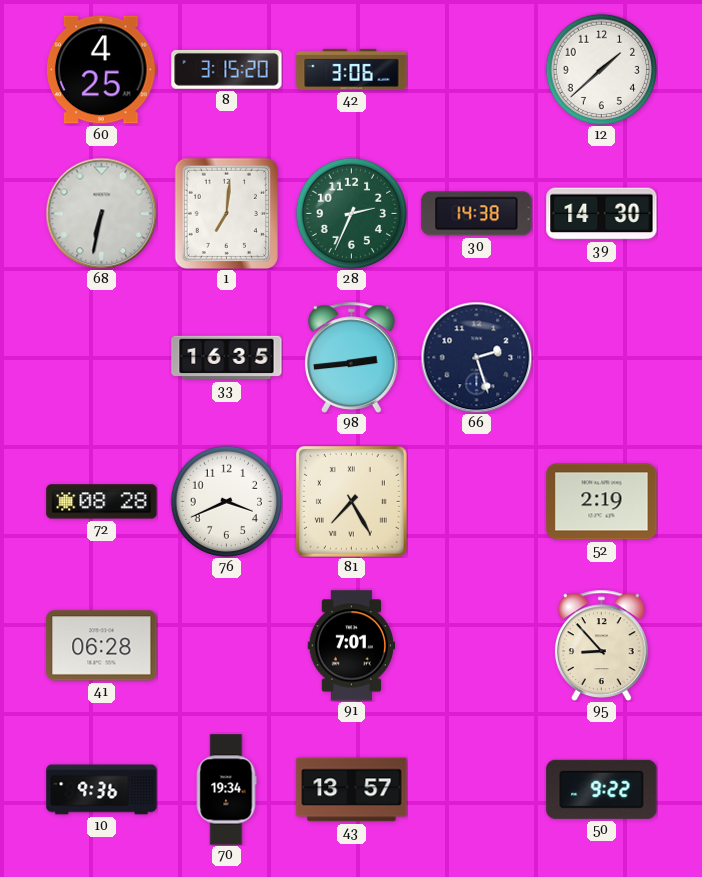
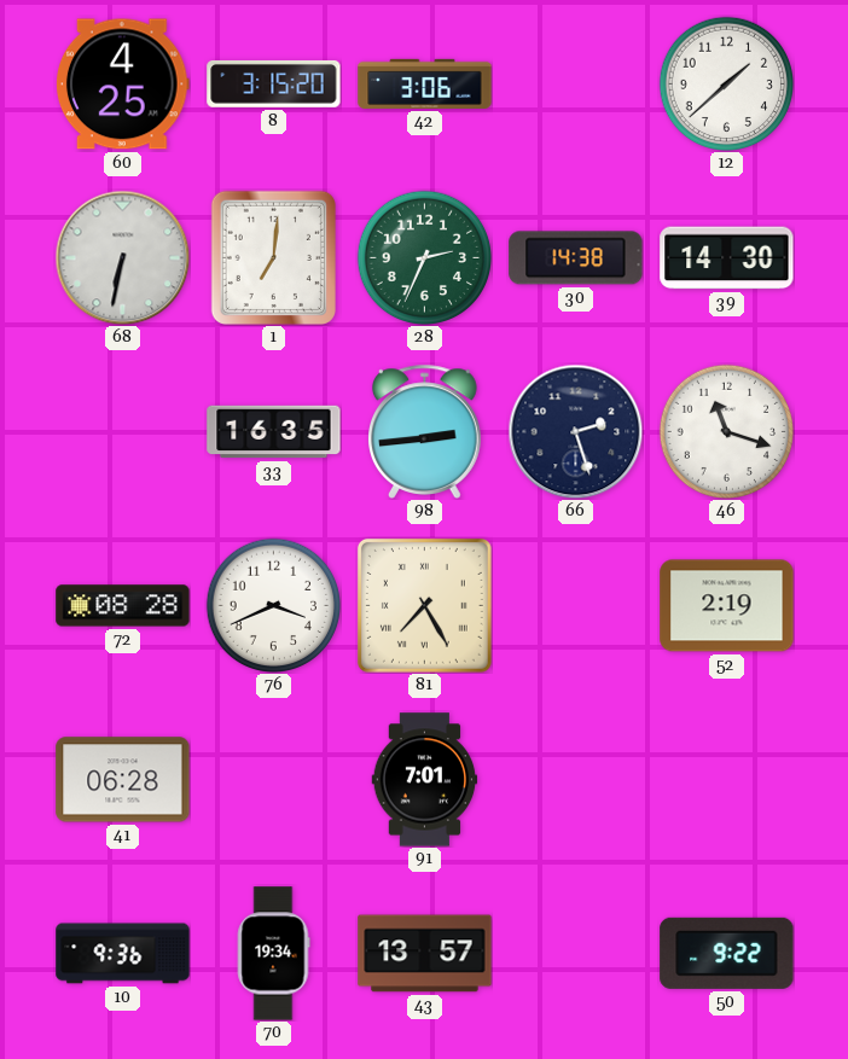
46: none -> 11:18
95: 8:53 -> none
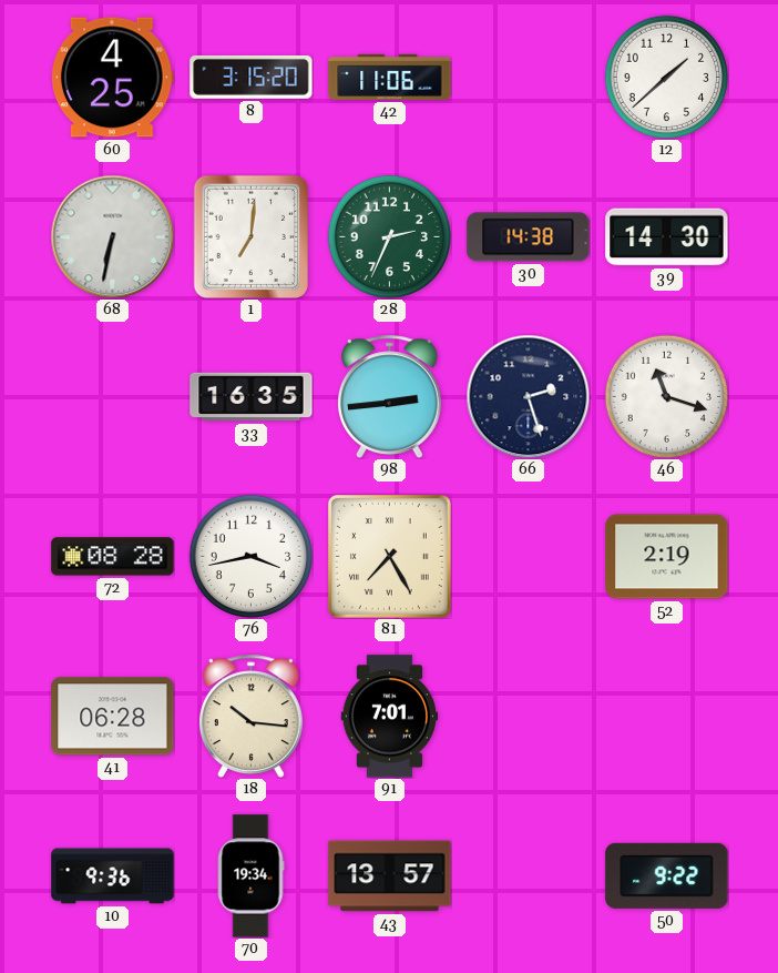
42: 3:06 -> 11:06
76: 3:41 -> 3:43
18: none -> 10:16
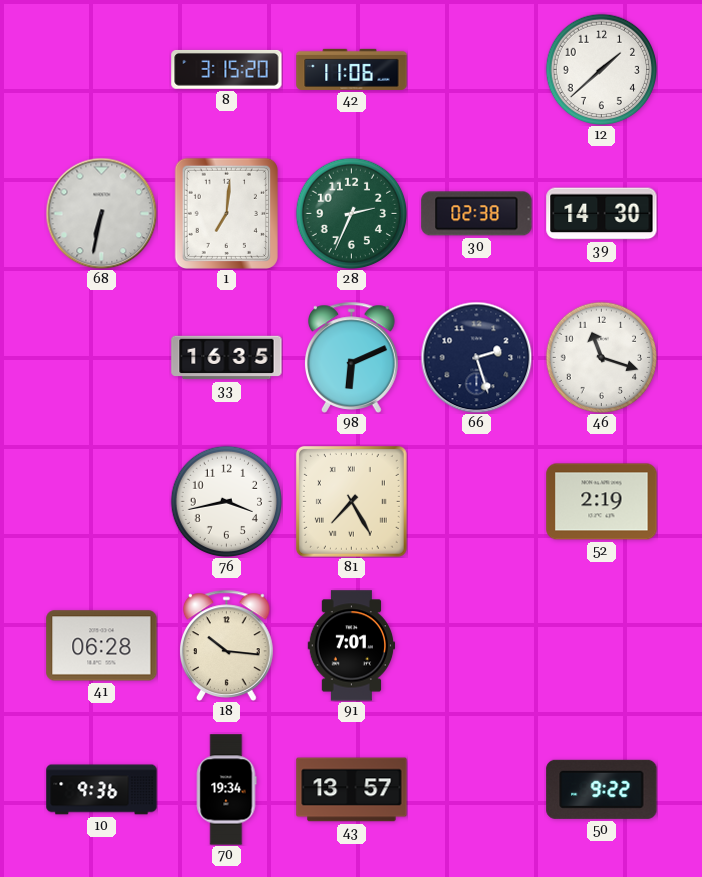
60: 4:25 -> none
30: 14:38 -> 02:38
98: 2:44 -> 6:11
72: 08:28 -> none
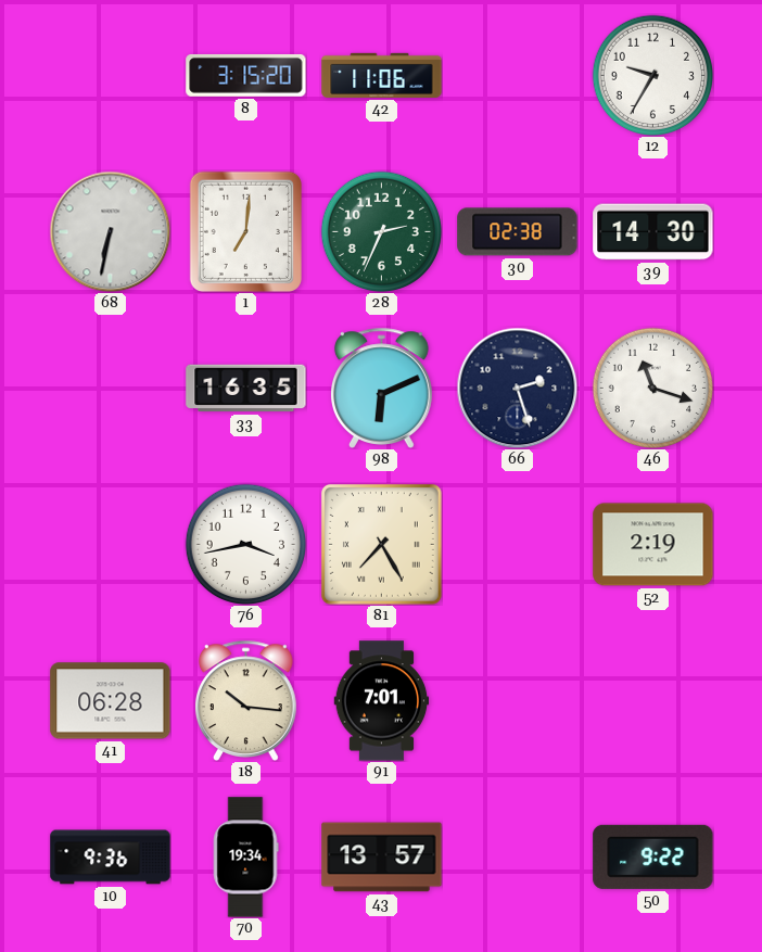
12: 1:38 -> 9:35
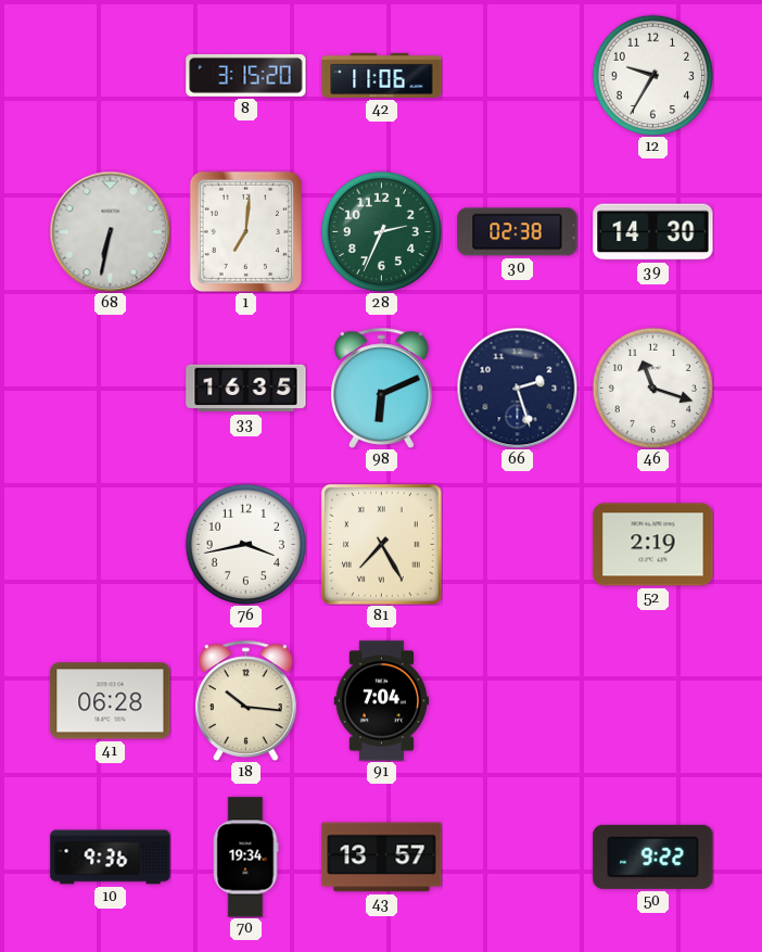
91: 7:01 -> 7:04
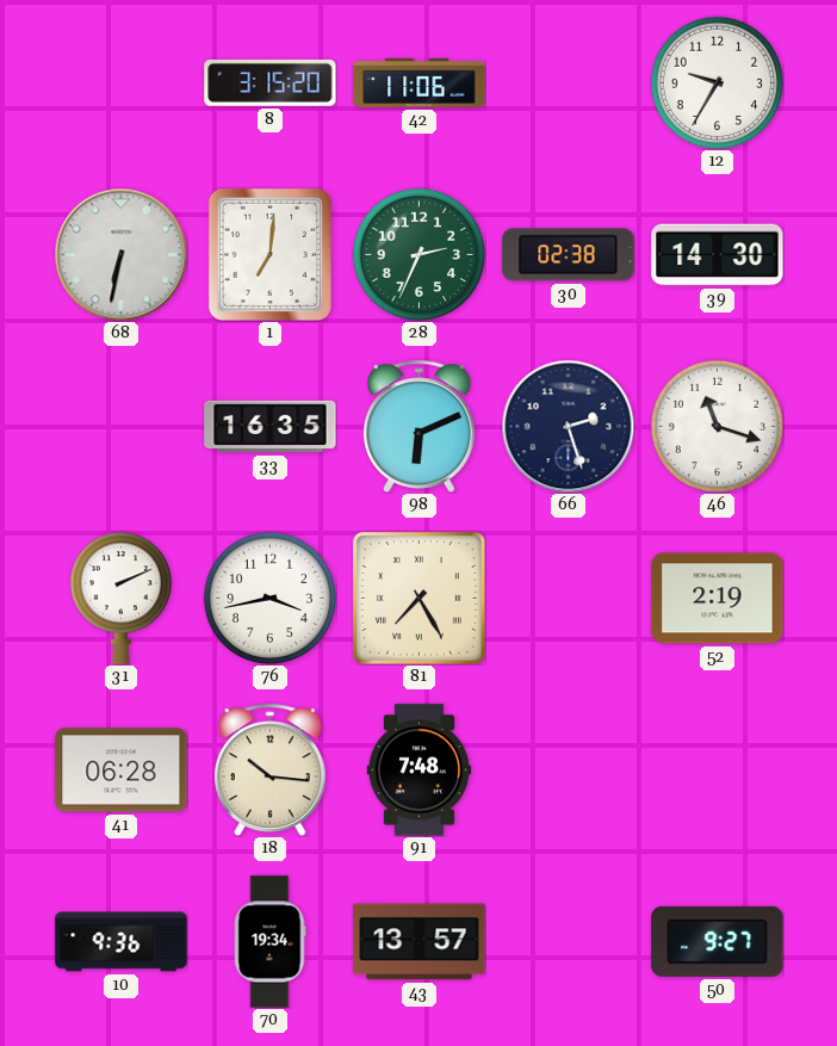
31: none -> 2:11
91: 7:04 -> 7:48
50: 9:22 -> 9:27
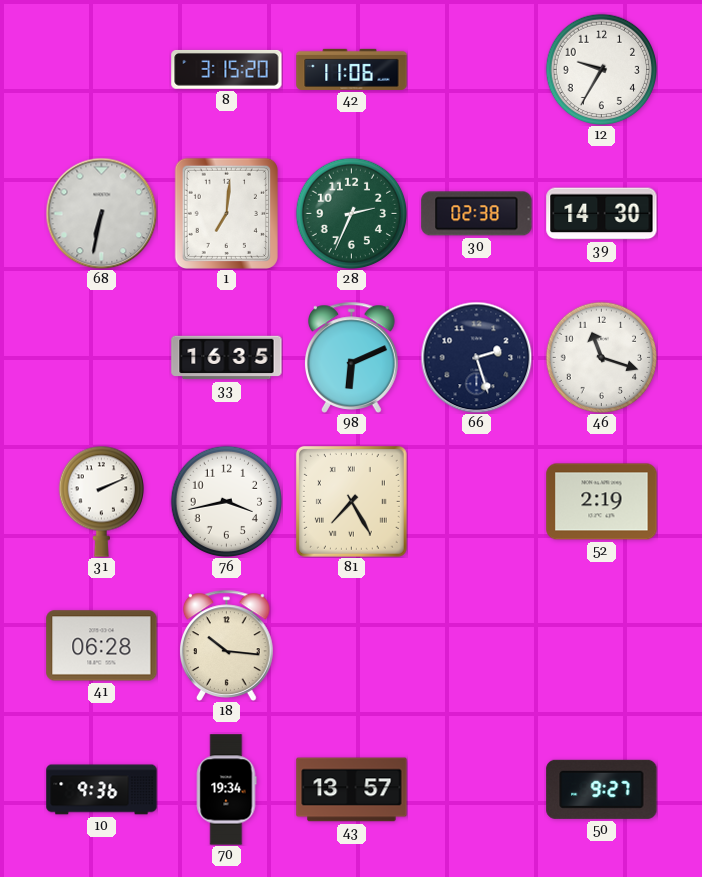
91: 7:48 -> none
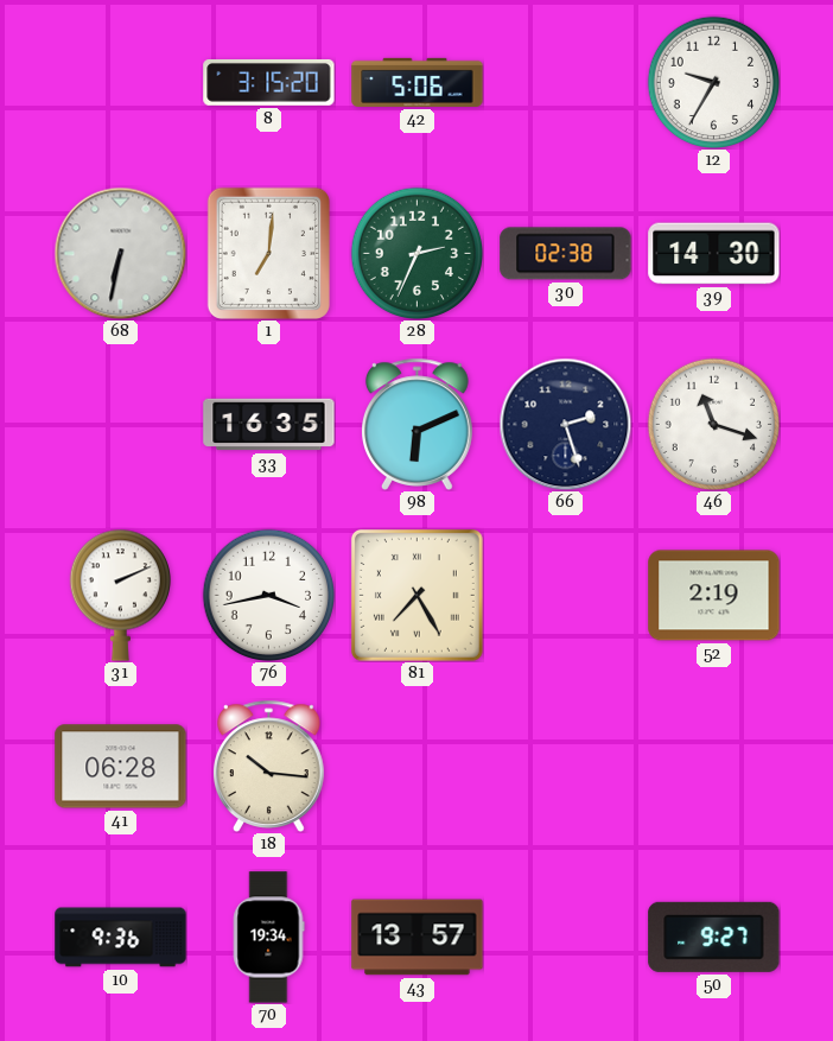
42: 11:06 -> 5:06
